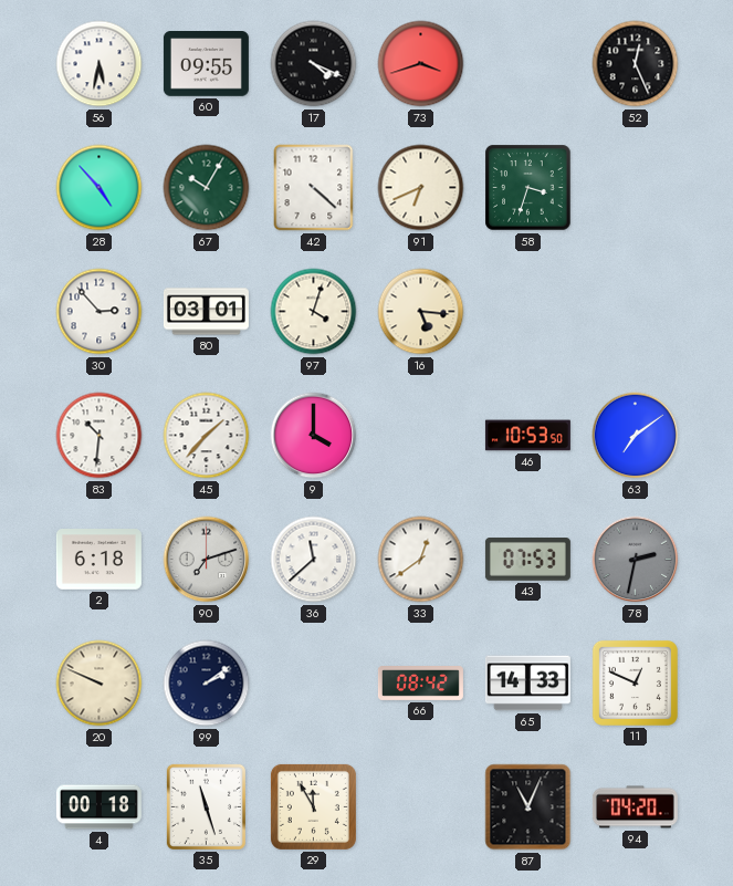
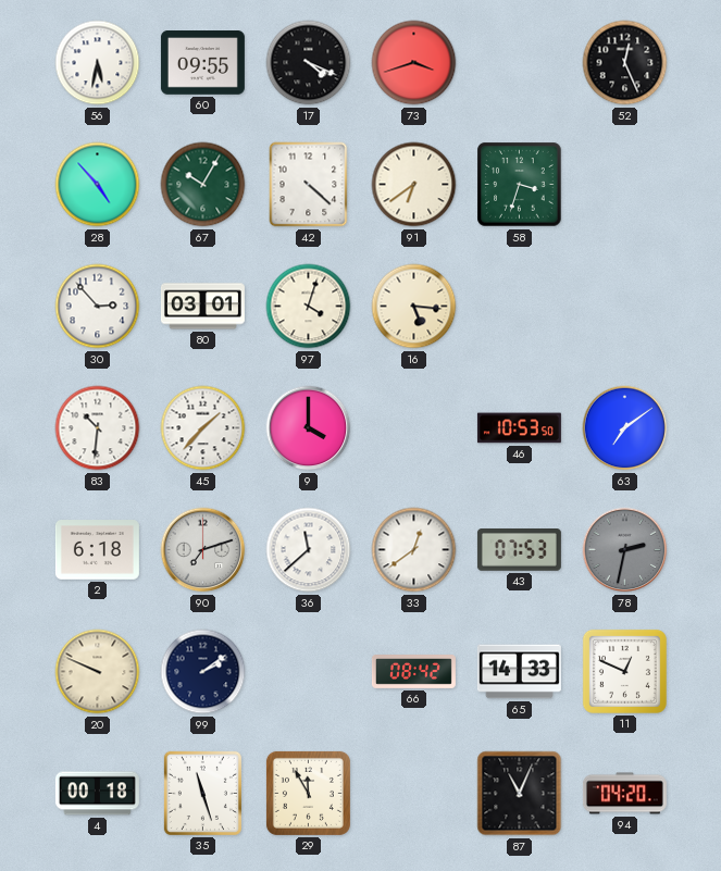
91: 6:41 -> 6:39
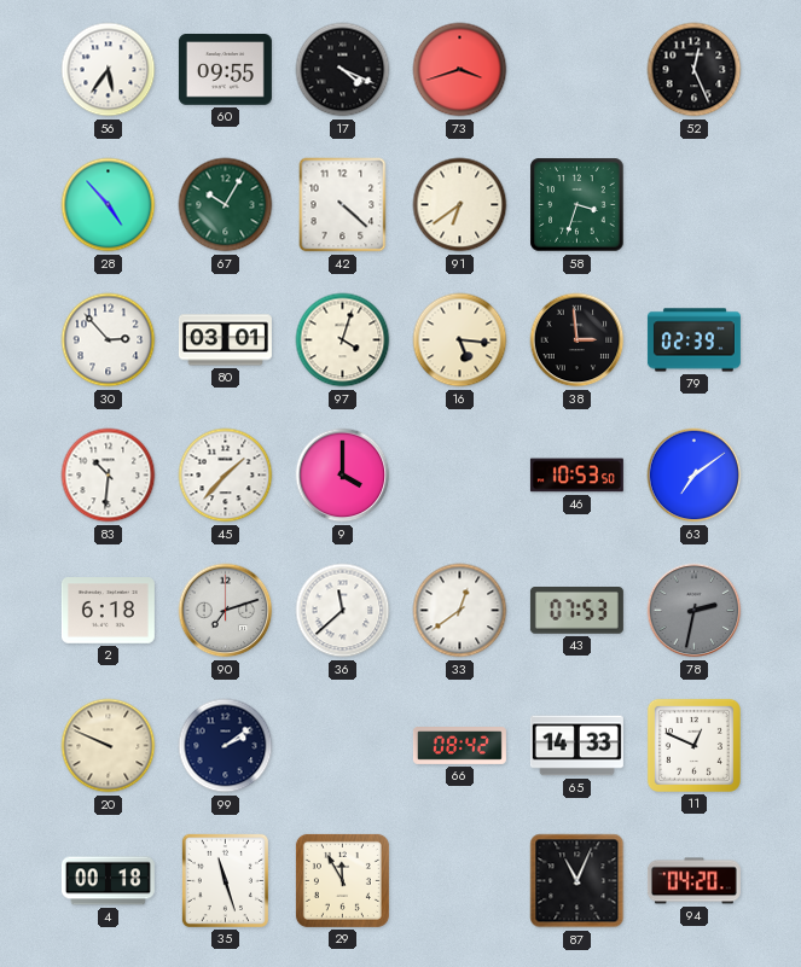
56: 5:32 -> 5:36
38: none -> 2:59
79: none -> 02:39
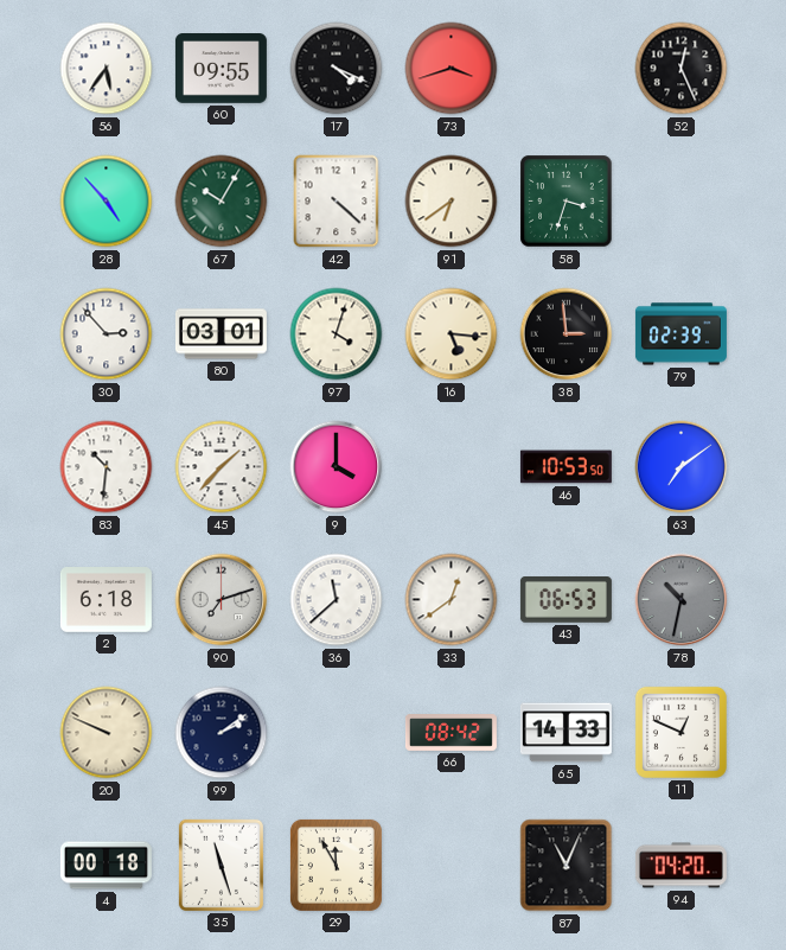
43: 07:53 -> 06:53
78: 2:32 -> 10:32
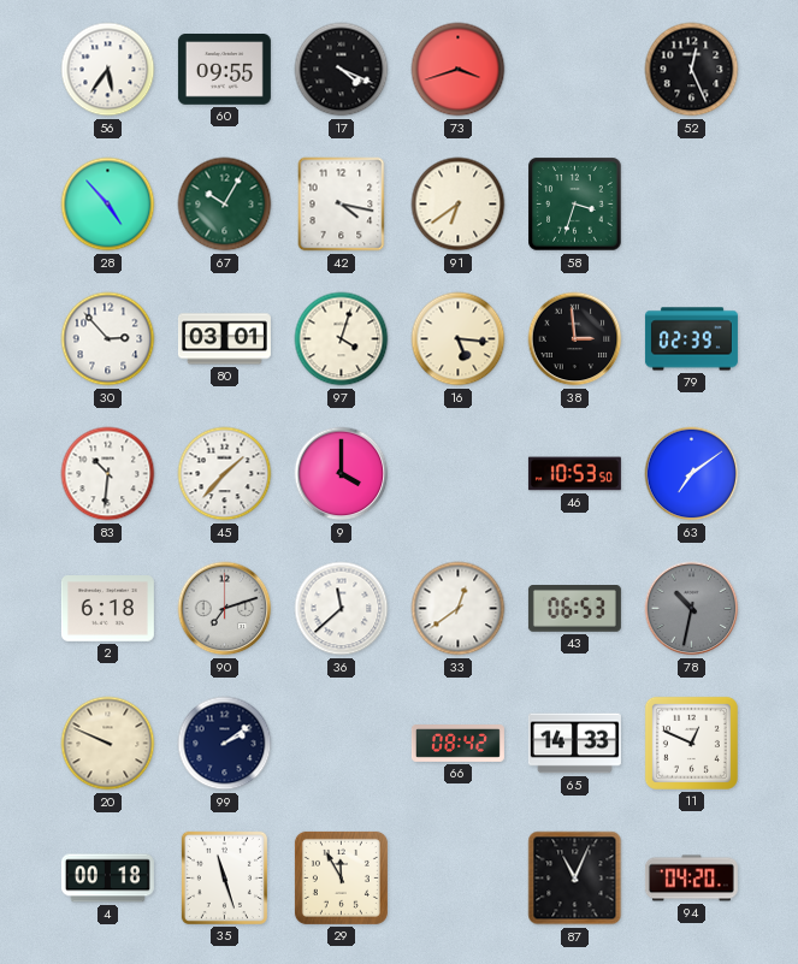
42: 4:22 -> 4:17
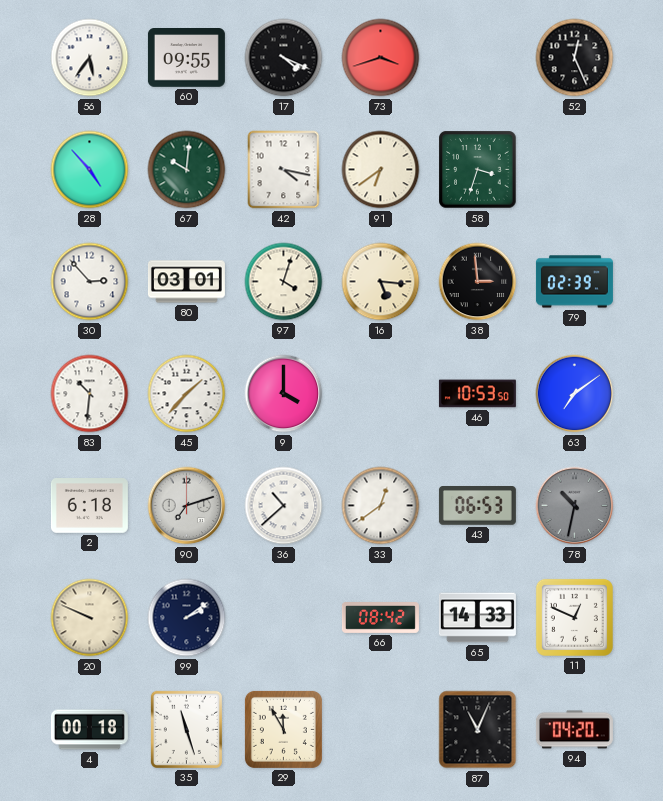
67: 10:05 -> 10:01
36: 11:38 -> 10:38
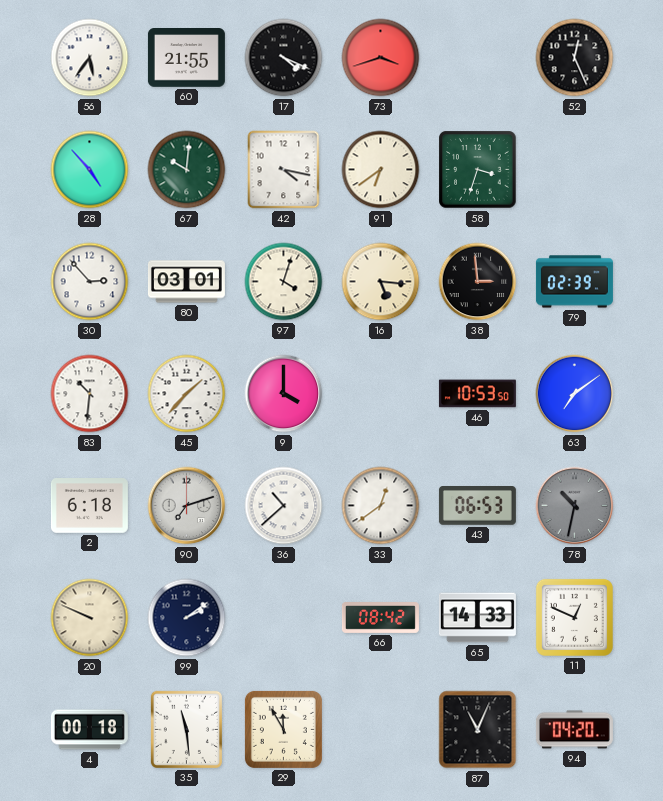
60: 09:55 -> 21:55
35: 11:27 -> 11:29
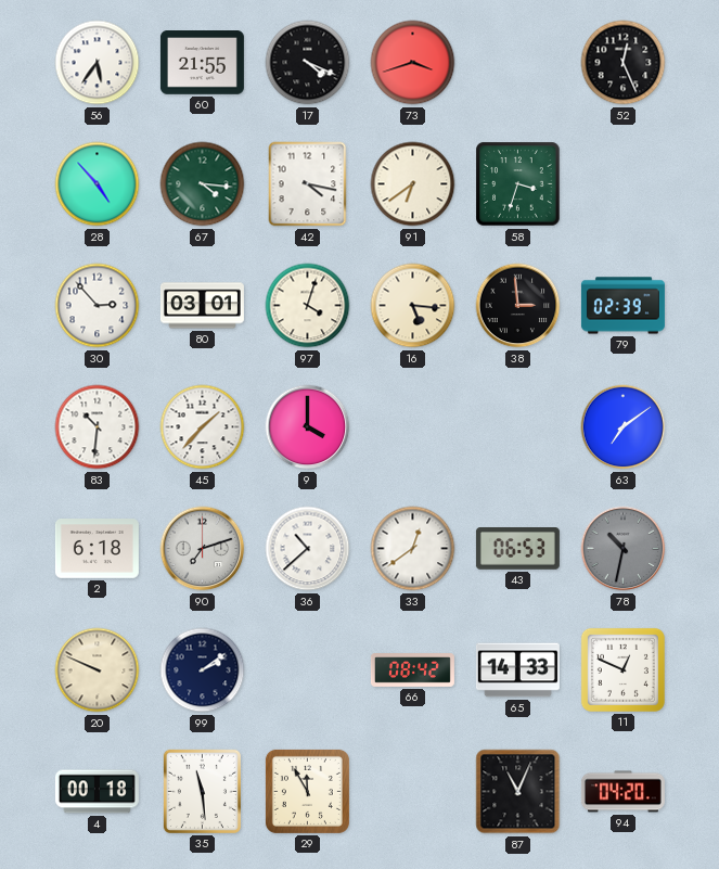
67: 10:01 -> 4:16
46: 10:53 -> none
